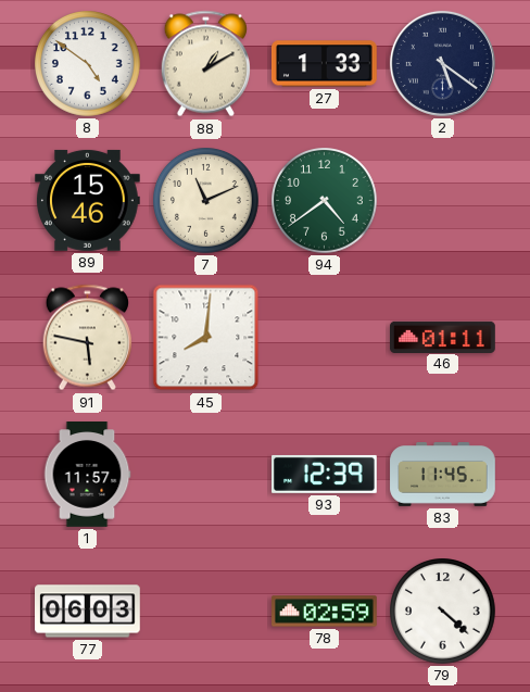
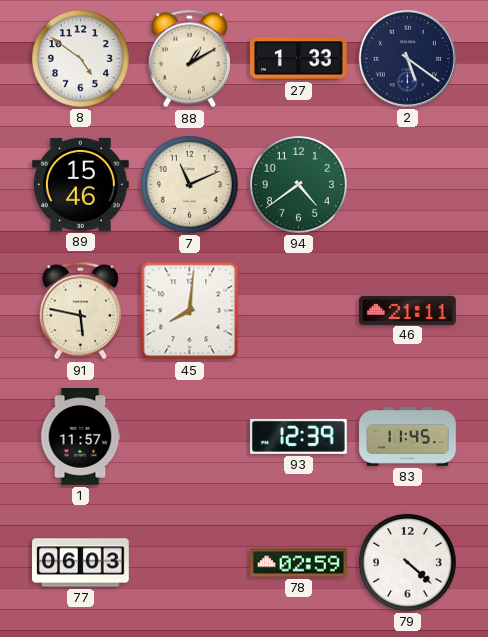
46: 01:11 -> 21:11
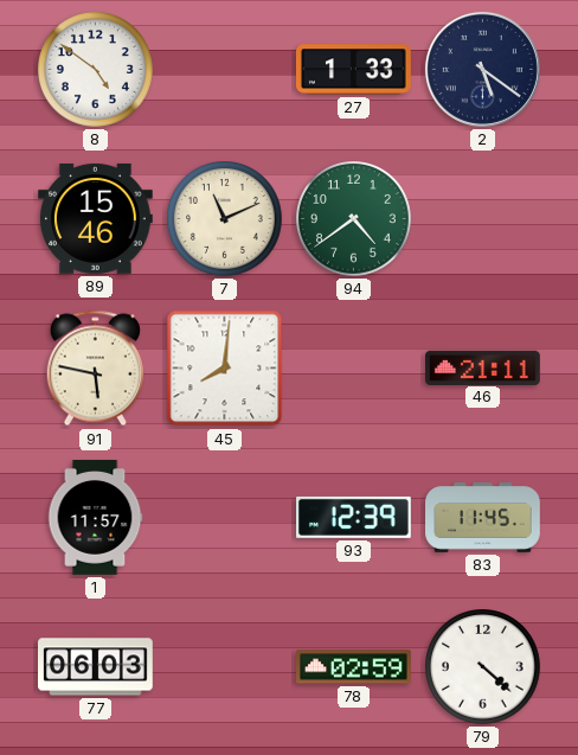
88: 1:10 -> none
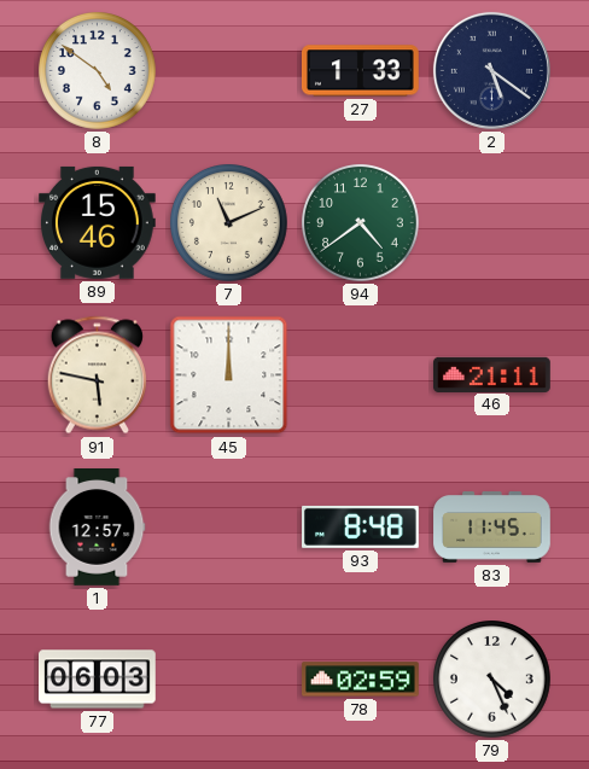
45: 8:01 -> 12:00
1: 11:57 -> 12:57
93: 12:39 -> 8:48
79: 4:22 -> 4:26
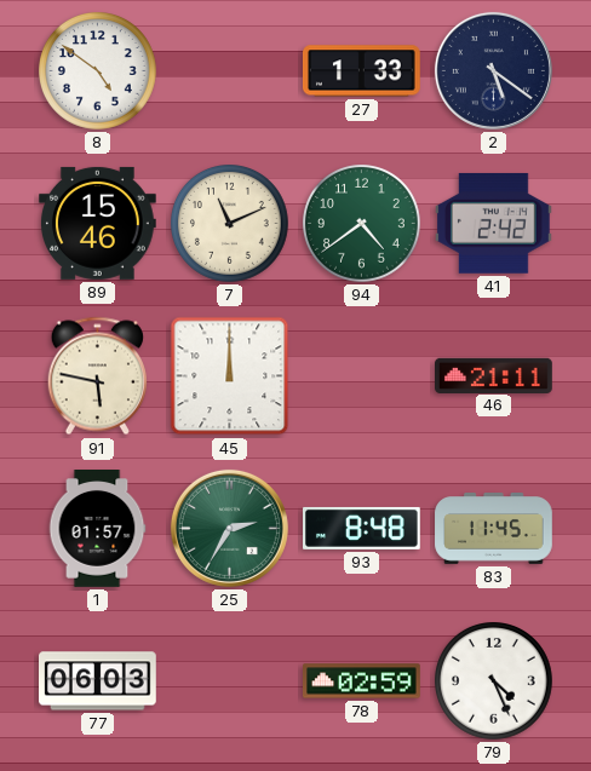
41: none -> 2:42
1: 12:57 -> 01:57
25: none -> 2:35
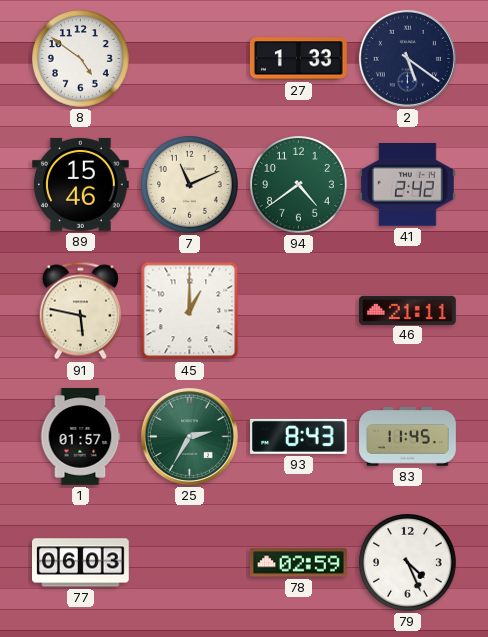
45: 12:00 -> 1:00
93: 8:48 -> 8:43
